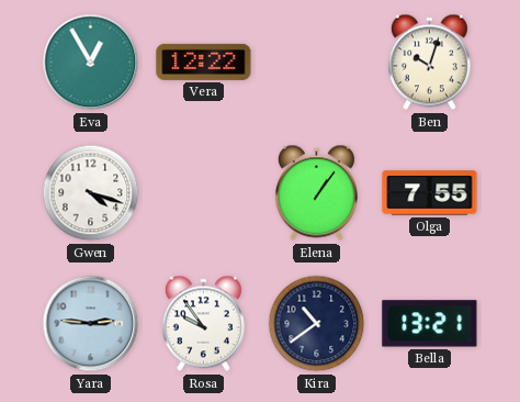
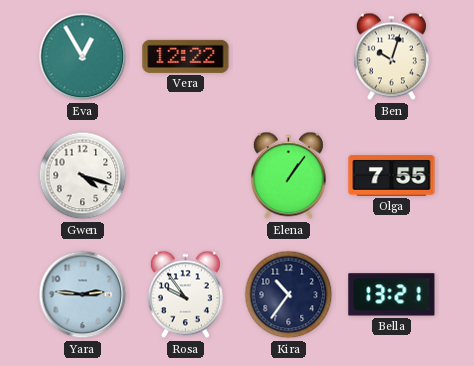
Kira: 10:39 -> 10:36
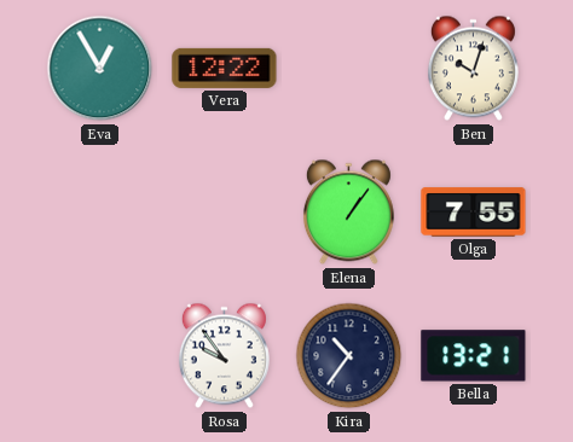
Gwen: 4:18 -> none
Yara: 2:46 -> none
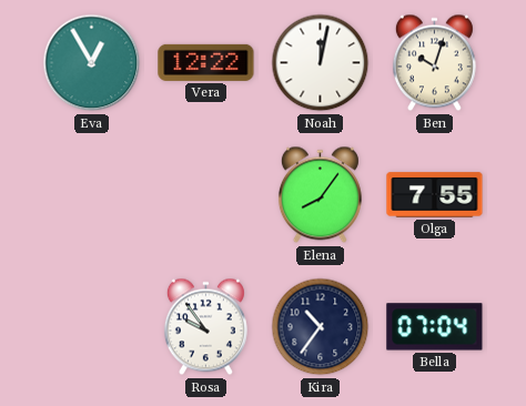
Noah: none -> 12:02
Elena: 1:06 -> 8:06
Bella: 13:21 -> 07:04
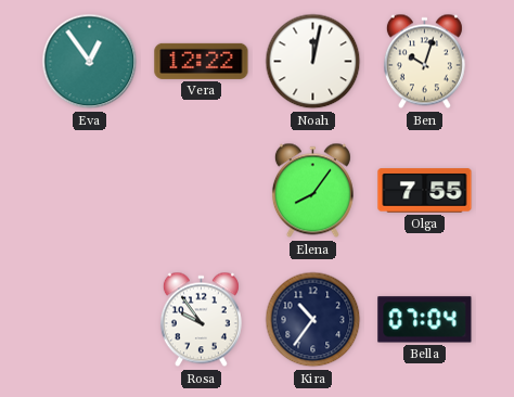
Eva: 12:55 -> 12:54
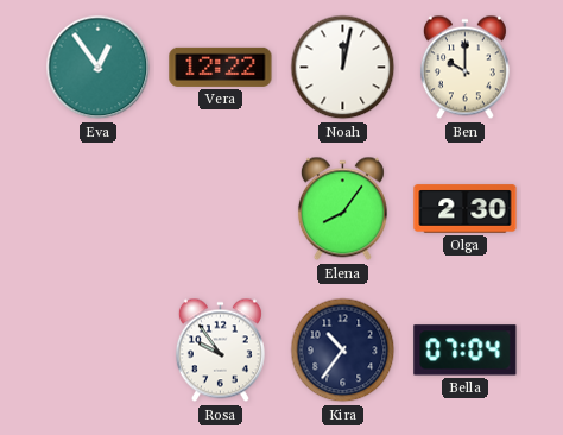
Ben: 10:03 -> 10:00
Olga: 7:55 -> 2:30
